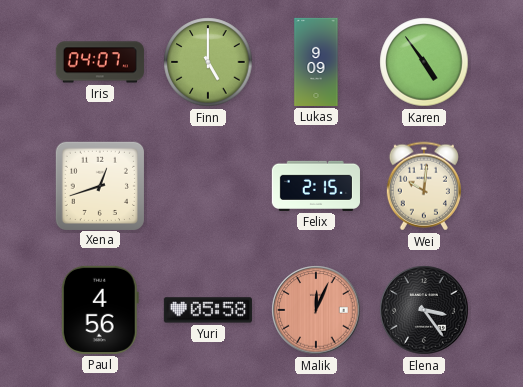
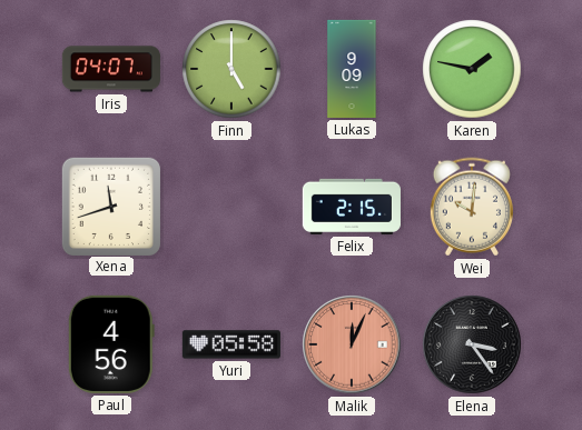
Karen: 4:54 -> 1:47
Xena: 12:42 -> 11:42
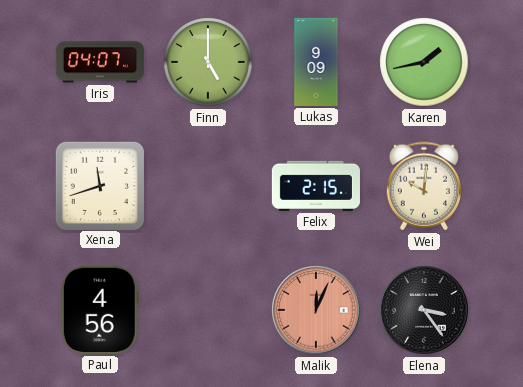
Karen: 1:47 -> 1:43
Yuri: 05:58 -> none
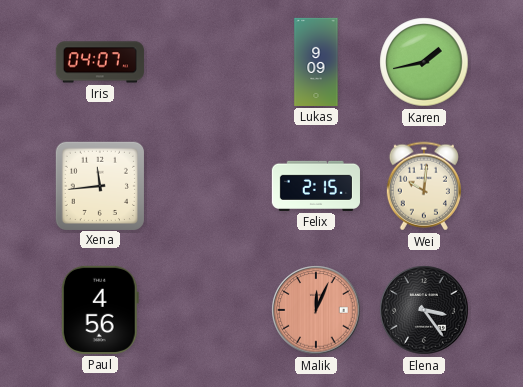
Finn: 5:00 -> none
Xena: 11:42 -> 11:44
